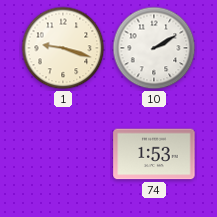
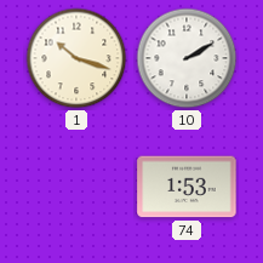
1: 9:18 -> 10:18
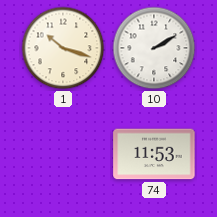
74: 1:53 -> 11:53
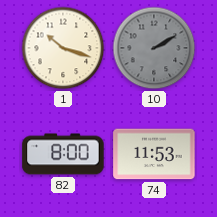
10 dial: white -> grey
82: none -> 8:00
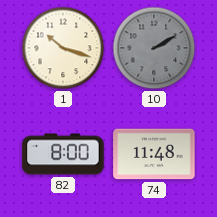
74: 11:53 -> 11:48
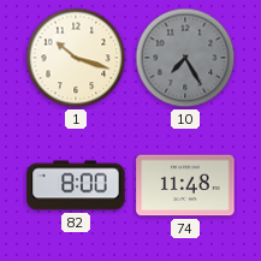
10: 2:10 -> 7:25
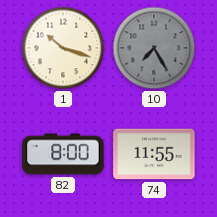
74: 11:48 -> 11:55
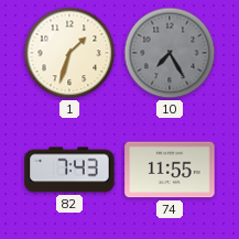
1: 10:18 -> 1:33
82: 8:00 -> 7:43
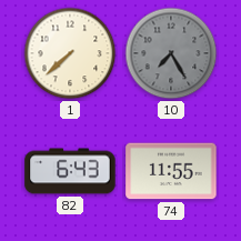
1: 1:33 -> 7:38
82: 7:43 -> 6:43
